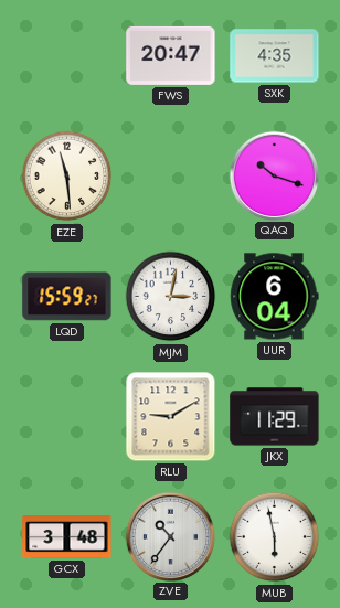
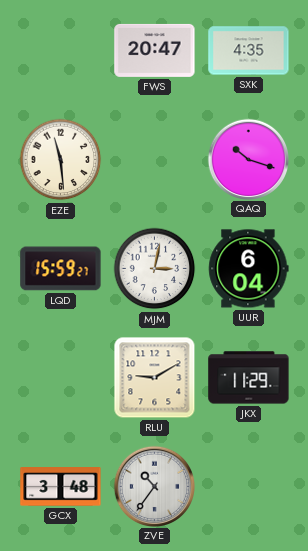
MUB: 5:58 -> none
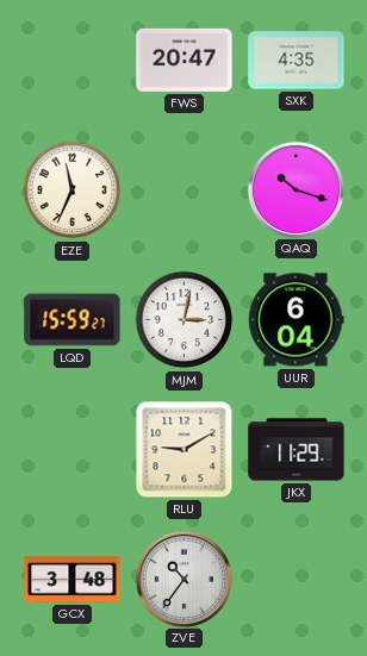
EZE: 11:29 -> 11:34
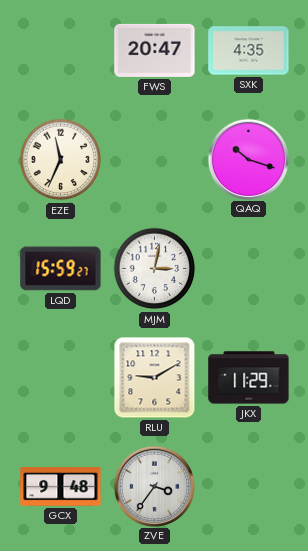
UUR: 6:04 -> none
GCX: 3:48 -> 9:48
ZVE: 10:36 -> 3:36
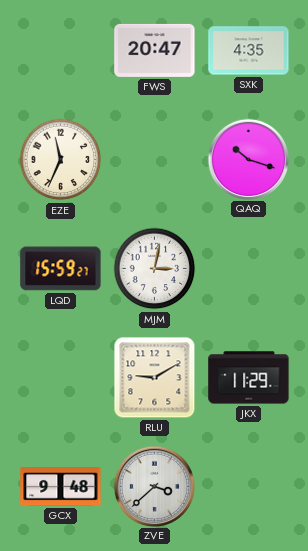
ZVE: 3:36 -> 3:38
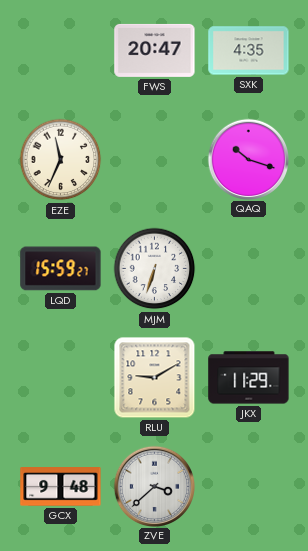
MJM: 3:02 -> 6:33
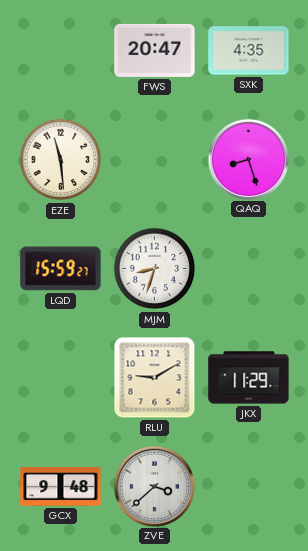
EZE: 11:34 -> 11:29
QAQ: 10:18 -> 8:27
MJM: 6:33 -> 8:33
